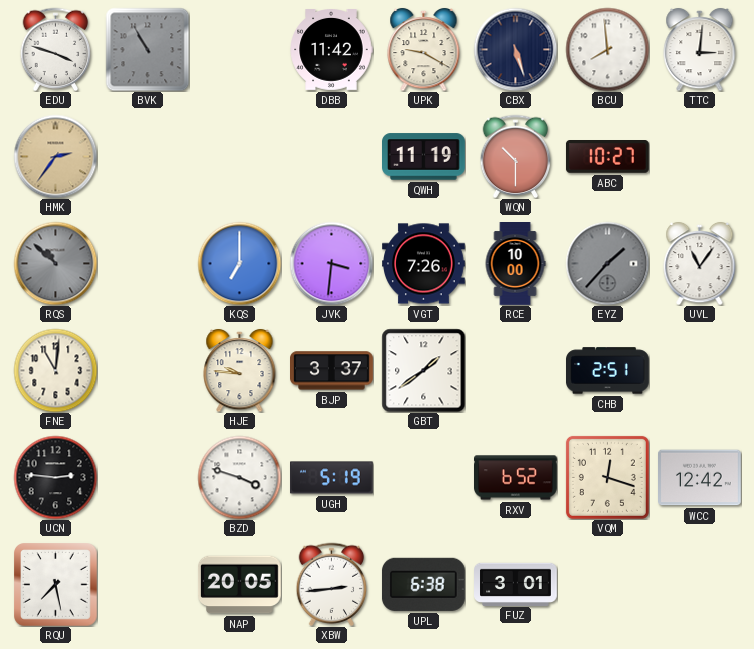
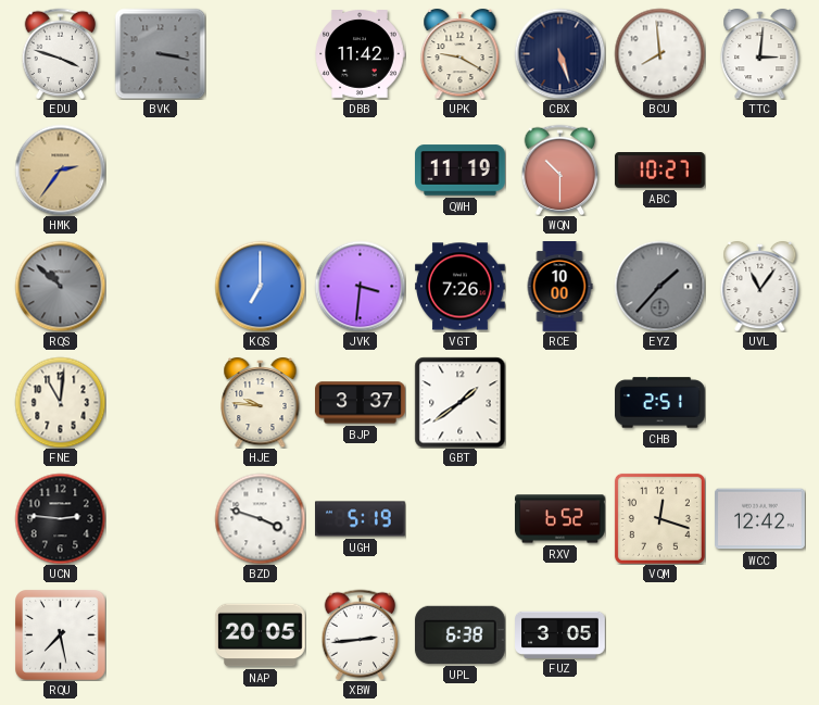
BVK: 10:55 -> 3:17
FUZ: 3:01 -> 3:05
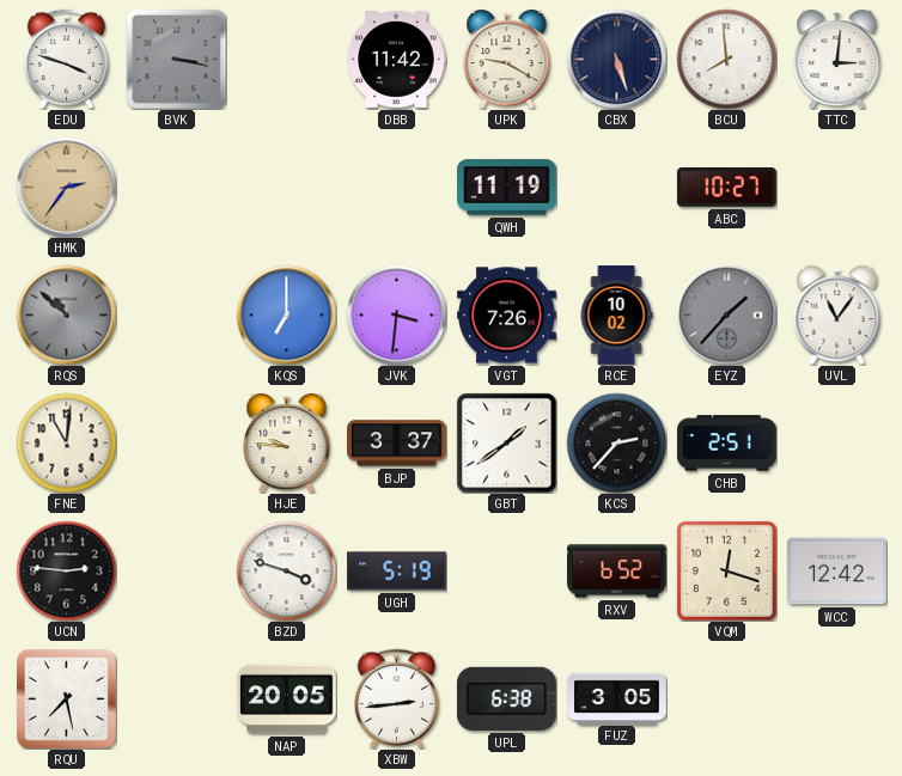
WQN: 10:30 -> none
RCE: 10:00 -> 10:02
KCS: none -> 2:37
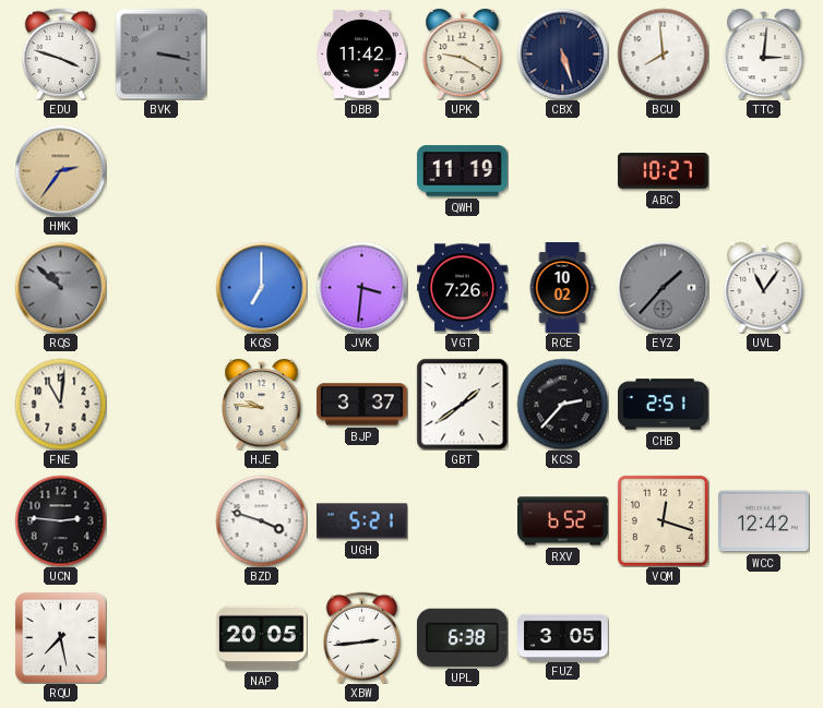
UGH: 5:19 -> 5:21
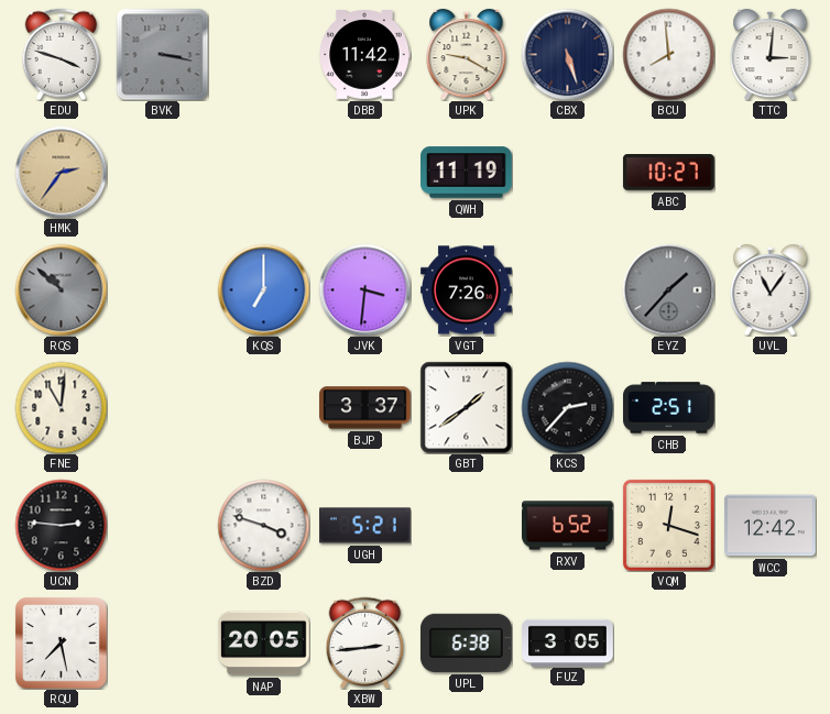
RCE: 10:02 -> none
HJE: 9:46 -> none
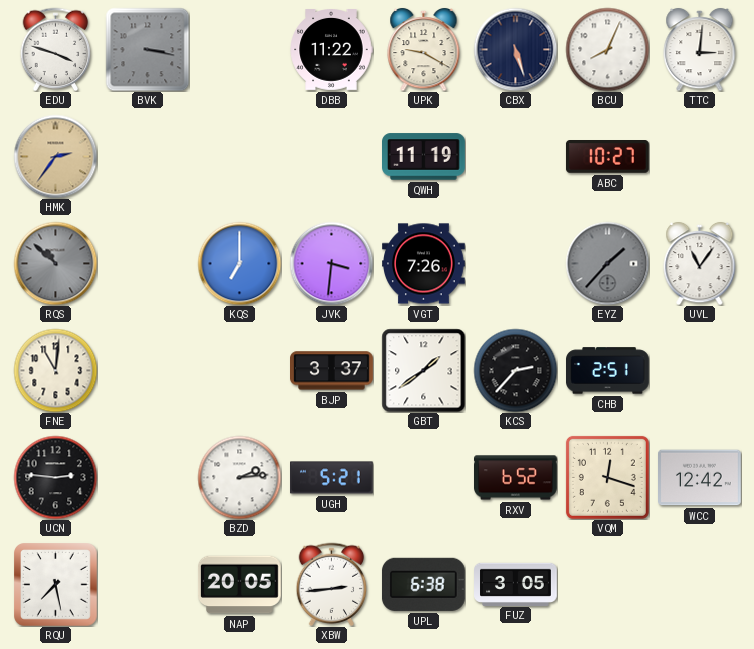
DBB: 11:42 -> 11:22
BCU: 7:59 -> 8:04
BZD: 3:48 -> 2:14
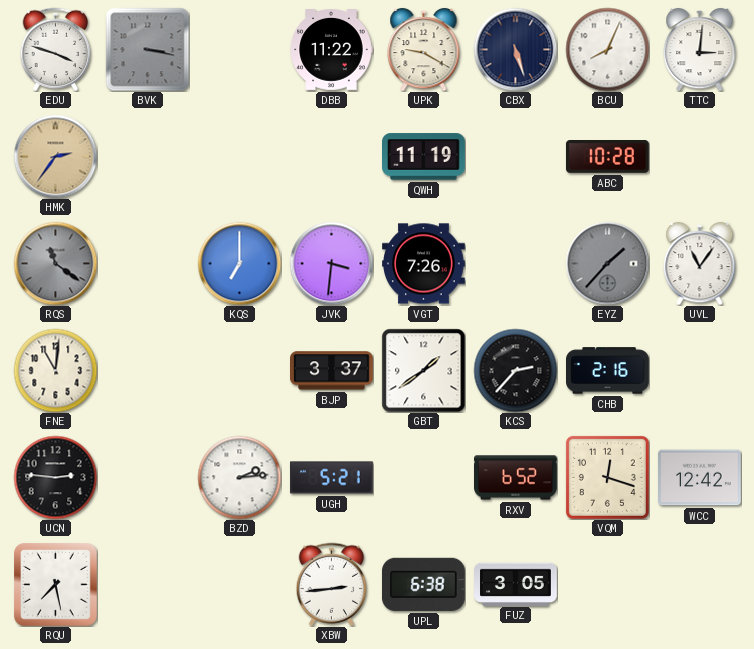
ABC: 10:27 -> 10:28
RQS: 10:52 -> 11:21
CHB: 2:51 -> 2:16
NAP: 20:05 -> none
